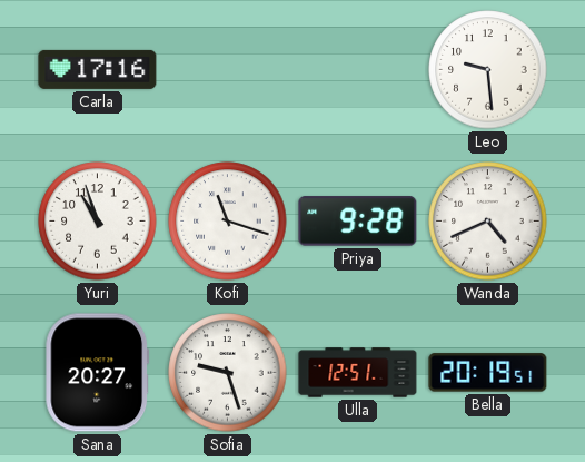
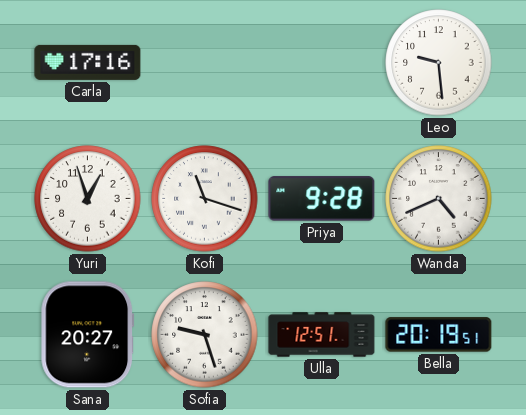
Yuri: 10:57 -> 12:57
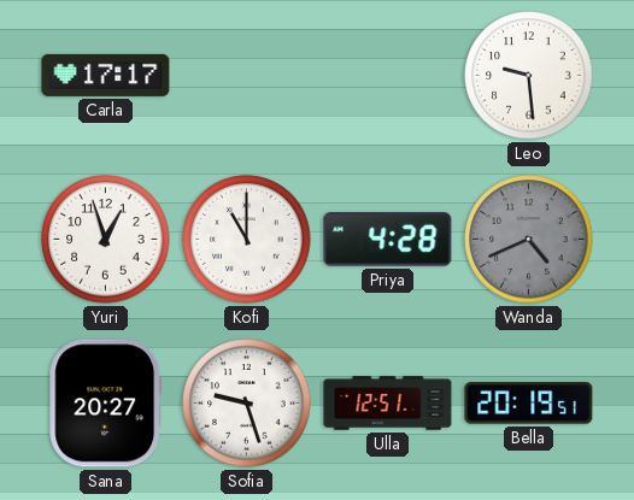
Carla: 17:16 -> 17:17
Kofi: 11:18 -> 11:00
Priya: 9:28 -> 4:28
Wanda dial: white -> grey
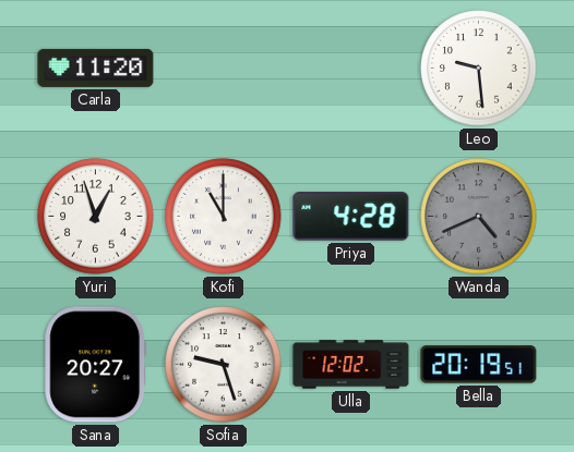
Carla: 17:17 -> 11:20
Ulla: 12:51 -> 12:02
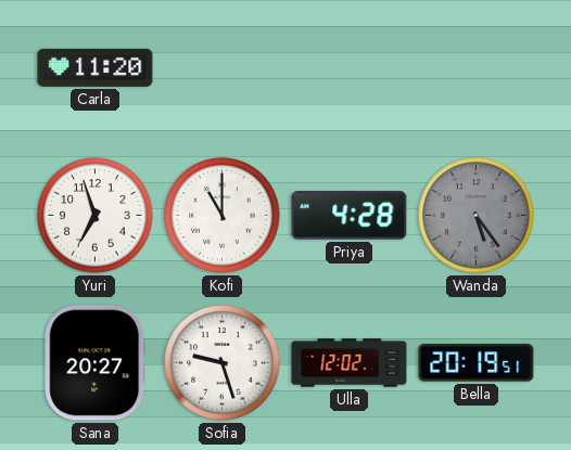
Leo: 9:29 -> none
Yuri: 12:57 -> 6:57
Wanda: 4:41 -> 5:24
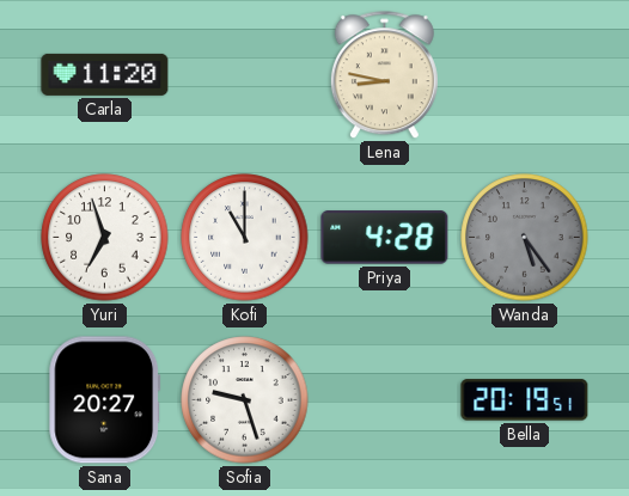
Lena: none -> 8:47
Ulla: 12:02 -> none
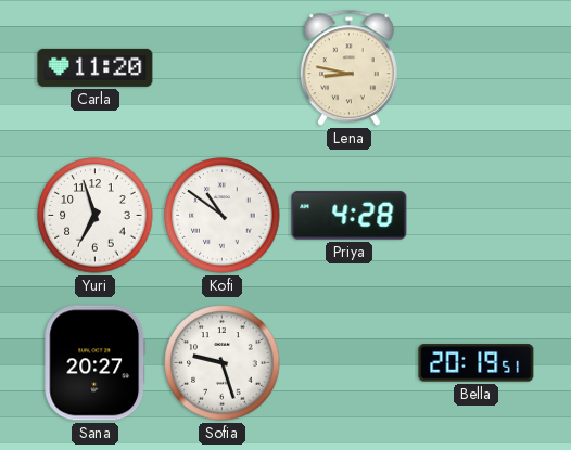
Kofi: 11:00 -> 10:51
Wanda: 5:24 -> none
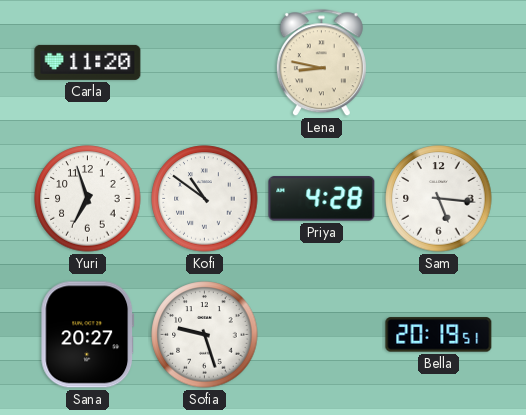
Sam: none -> 5:16
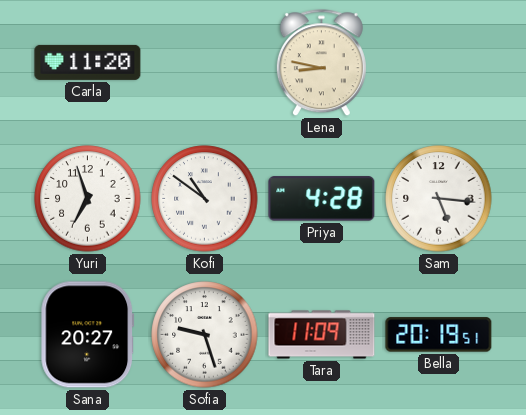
Tara: none -> 11:09
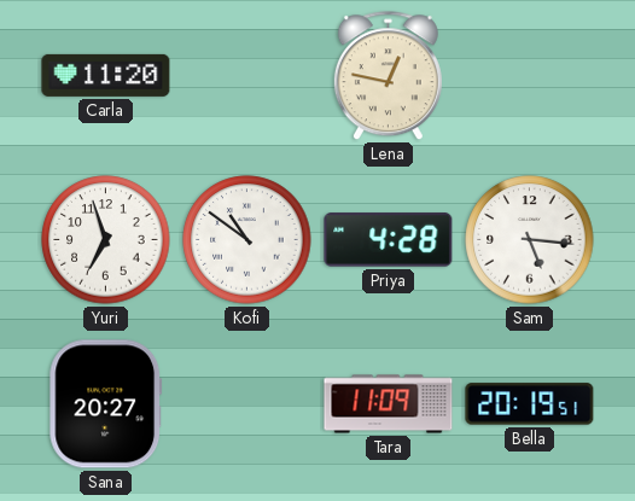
Lena: 8:47 -> 12:47
Sofia: 9:27 -> none
